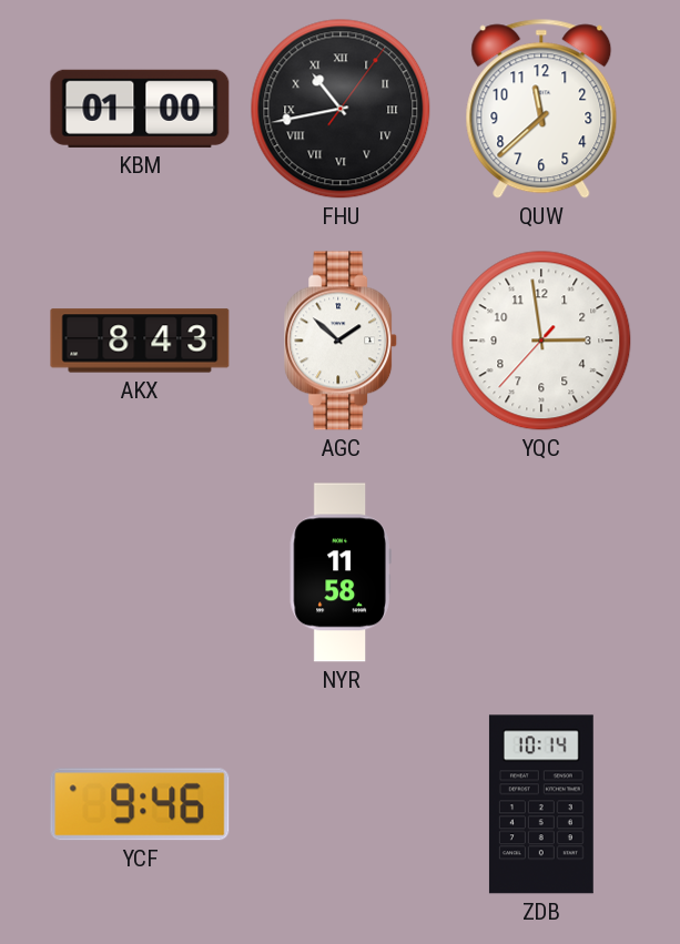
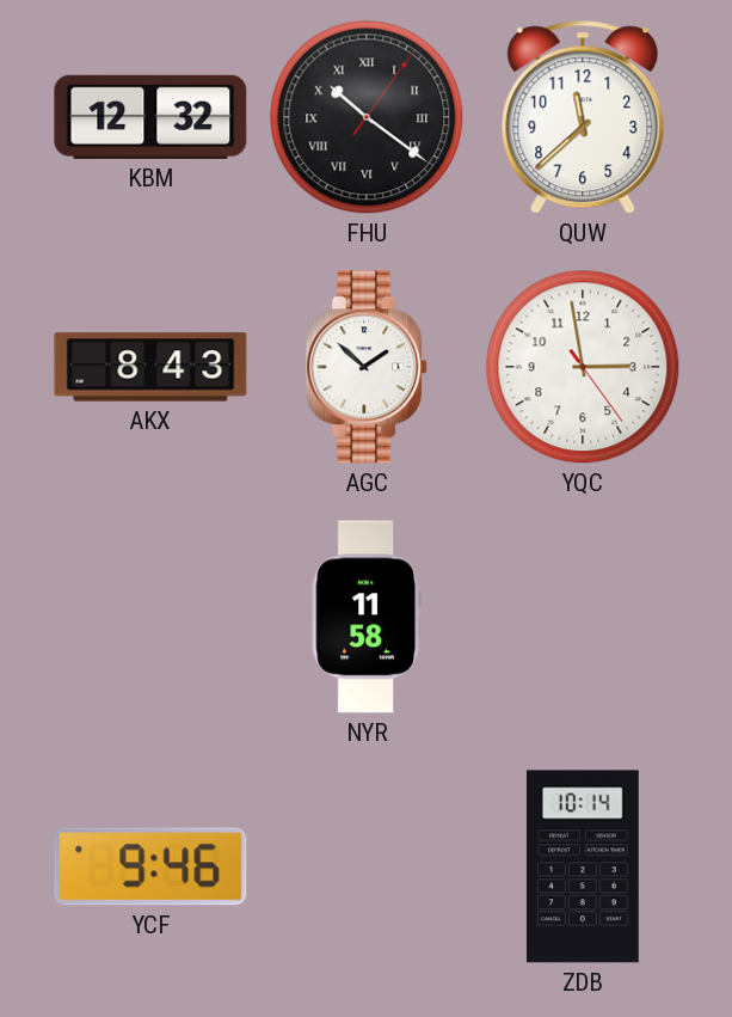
KBM: 01:00 -> 12:32
FHU: 10:43 -> 10:21
YQC: 2:58:37 -> 2:58:24
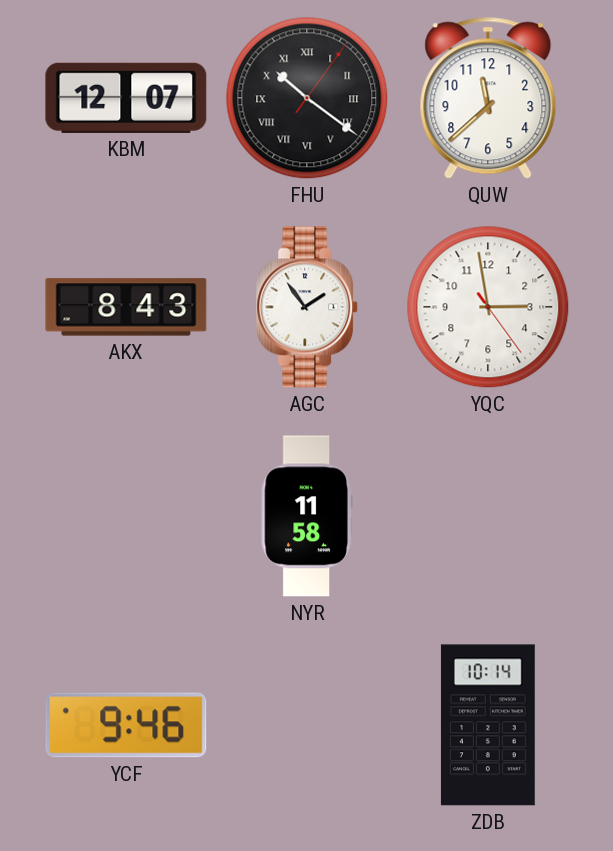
KBM: 12:32 -> 12:07
AGC: 1:52 -> 1:54
